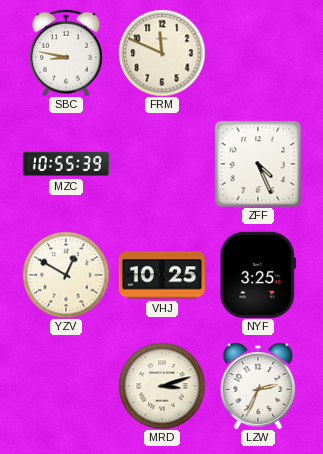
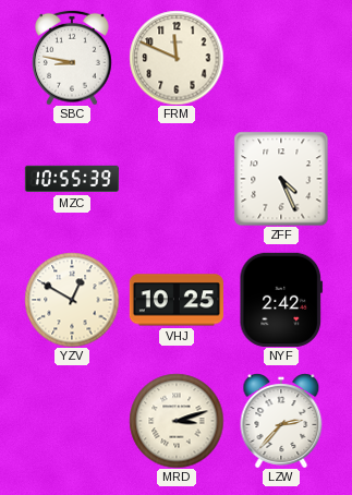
NYF: 3:25 -> 2:42
LZW: 2:34 -> 2:37
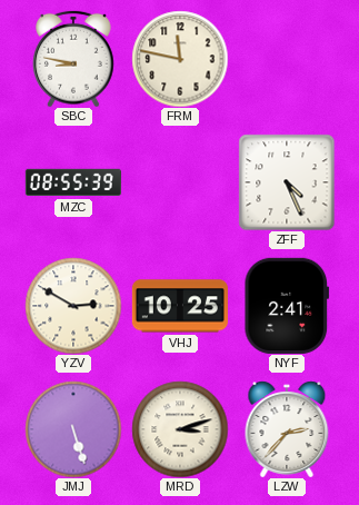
FRM: 11:49 -> 11:47
MZC: 10:55 -> 08:55
YZV: 12:50 -> 2:50
NYF: 2:42 -> 2:41
JMJ: none -> 5:27
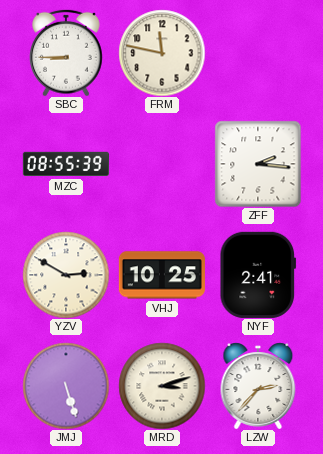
SBC: 8:47 -> 8:45
ZFF: 4:26 -> 2:16
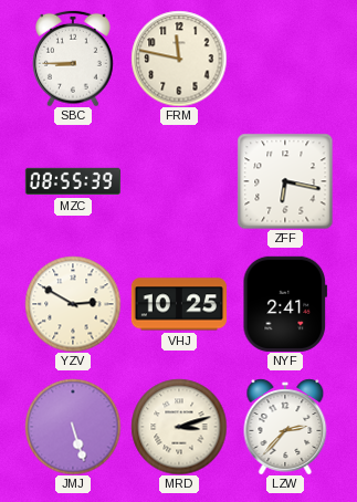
ZFF: 2:16 -> 6:17
